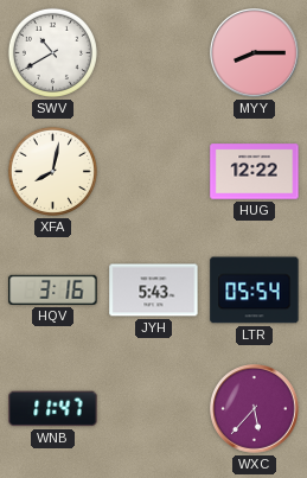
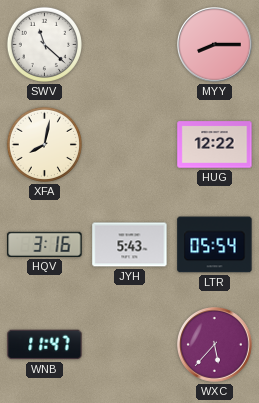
SWV: 10:40 -> 11:22
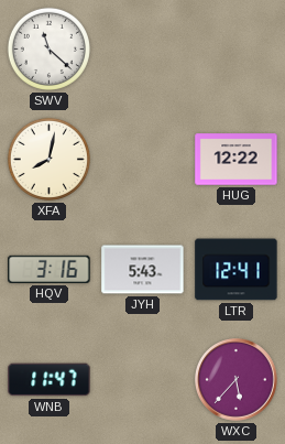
MYY: 8:15 -> none
LTR: 05:54 -> 12:41
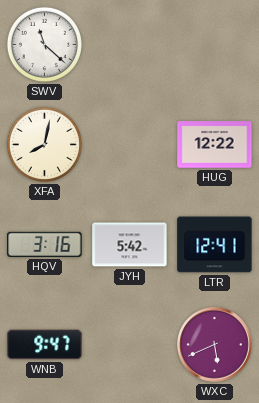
JYH: 5:43 -> 5:42
WNB: 11:47 -> 9:47
WXC: 5:37 -> 5:41
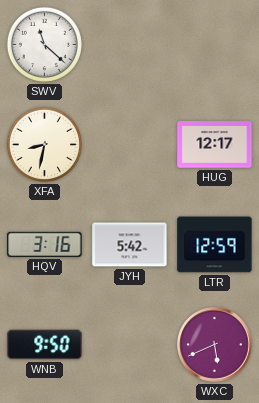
XFA: 8:02 -> 8:32
HUG: 12:22 -> 12:17
LTR: 12:41 -> 12:59
WNB: 9:47 -> 9:50
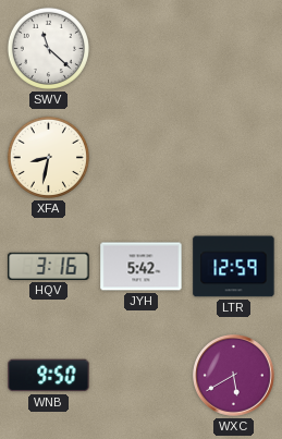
HUG: 12:17 -> none
WXC: 5:41 -> 5:40
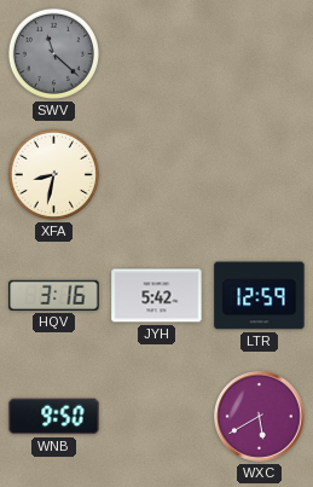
SWV dial: white -> grey
